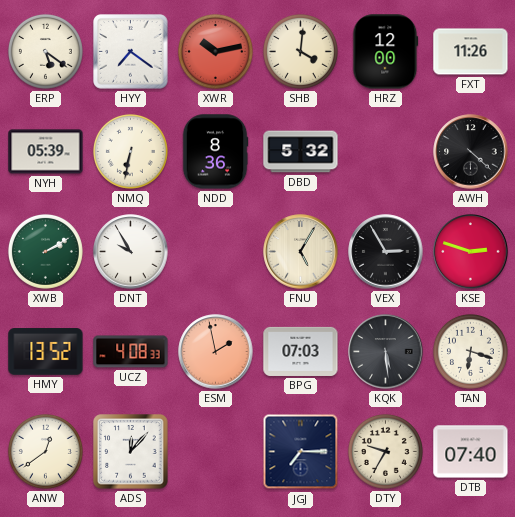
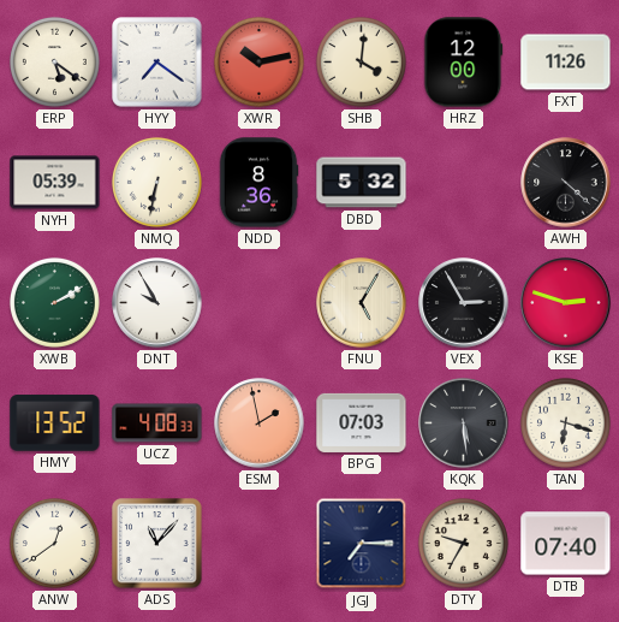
ADS: 12:07 -> 11:07
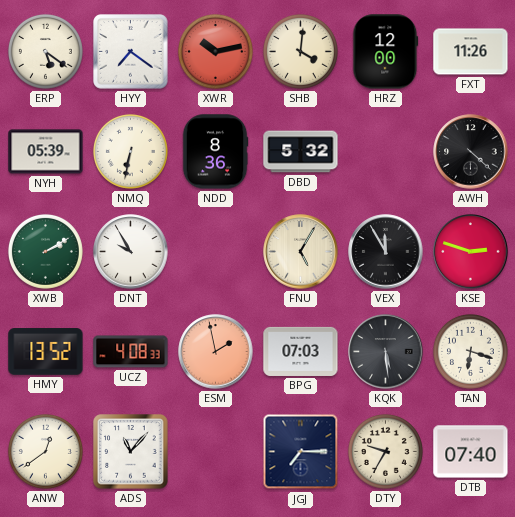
VEX: 2:55 -> 11:55
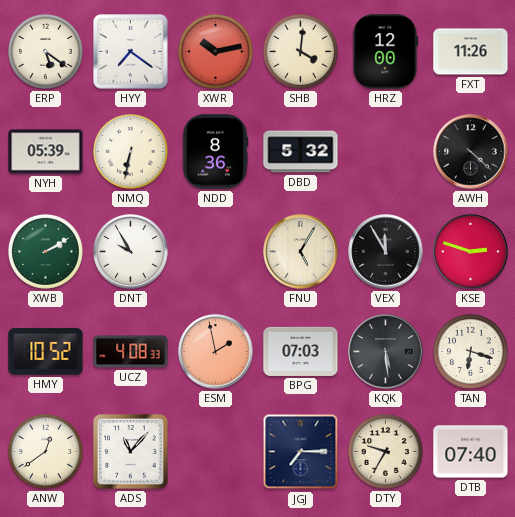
HMY: 13:52 -> 10:52
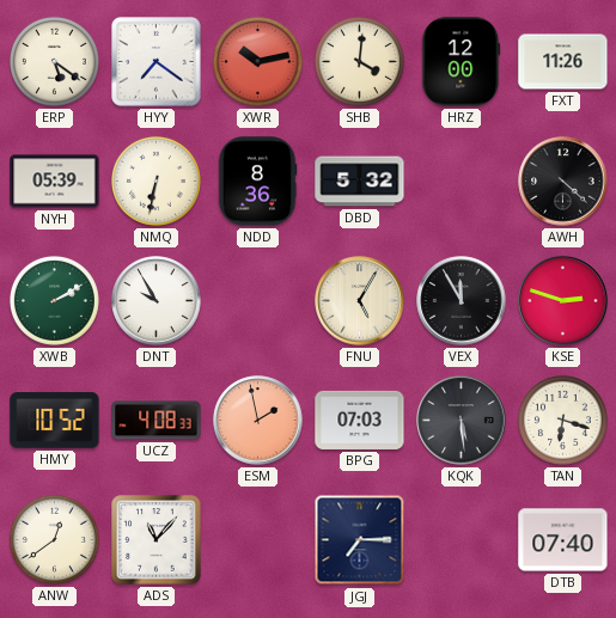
DTY: 9:35 -> none
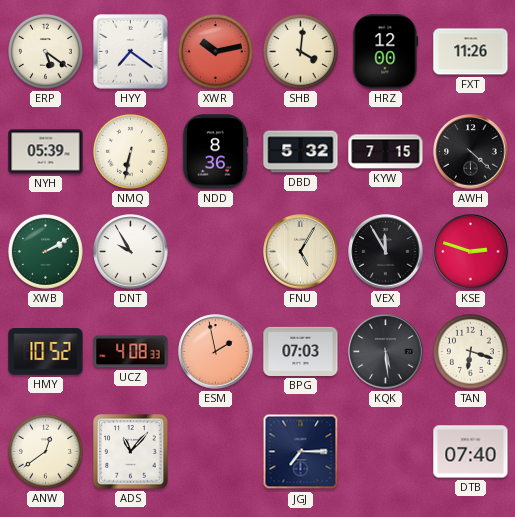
KYW: none -> 7:15
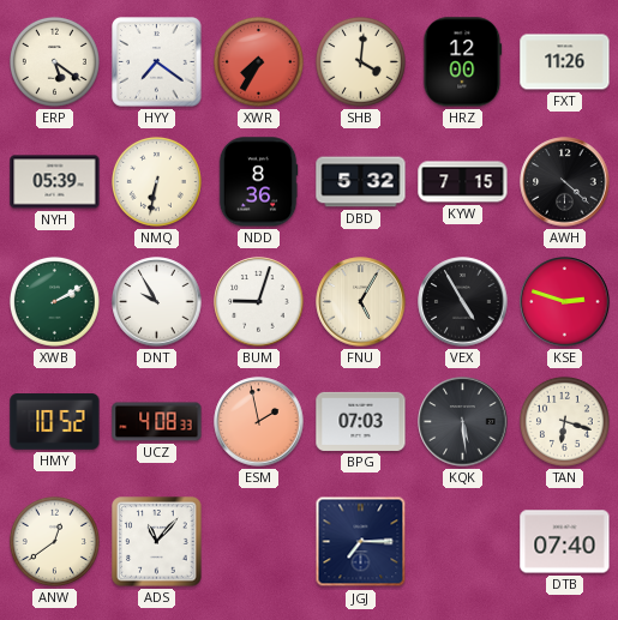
XWR: 10:13 -> 7:35
BUM: none -> 9:03
VEX: 11:55 -> 4:55
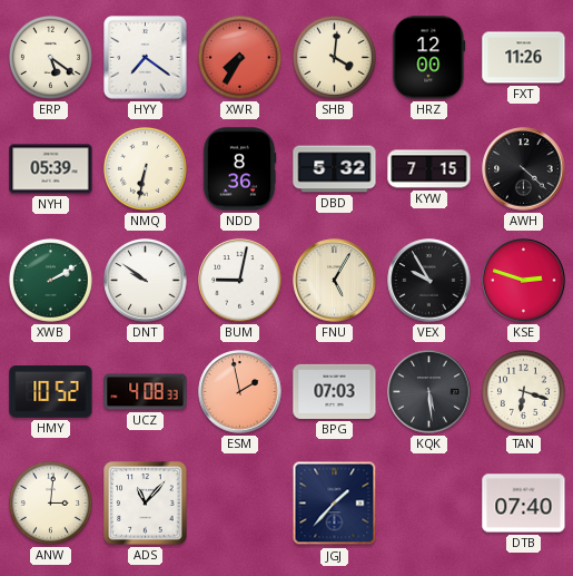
DNT: 9:55 -> 9:51
BUM: 9:03 -> 9:02
VEX: 4:55 -> 9:55
ANW: 12:39 -> 3:01
JGJ: 7:15 -> 1:37
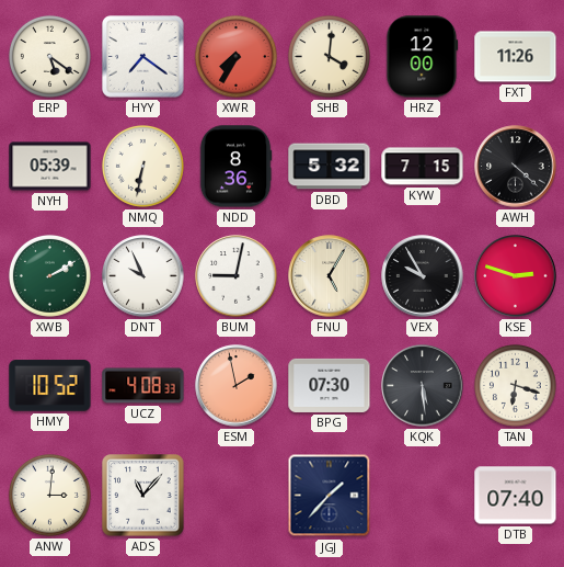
DNT: 9:51 -> 9:56
BPG: 07:03 -> 07:30
